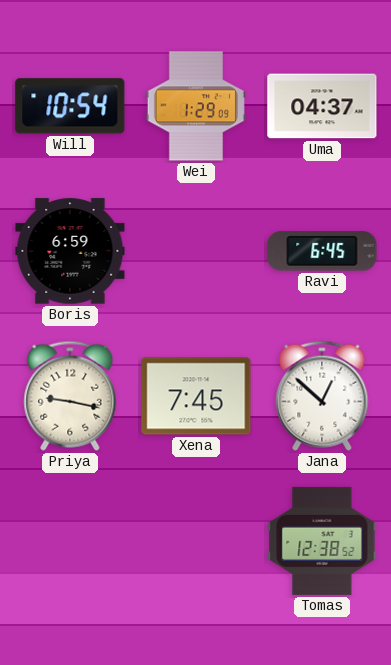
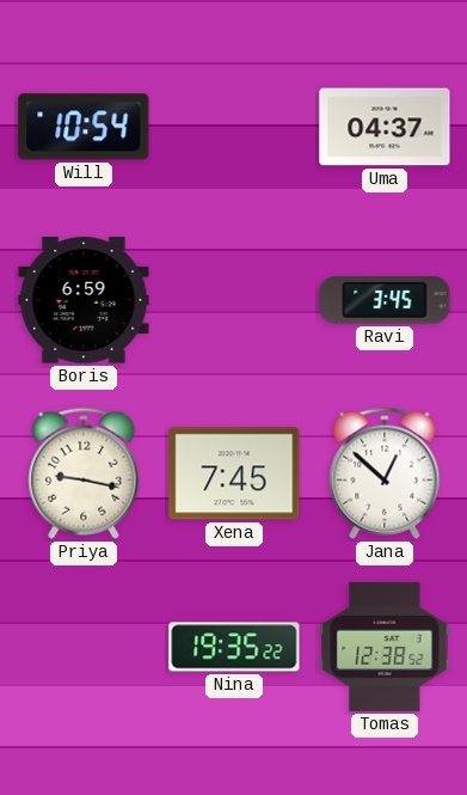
Wei: 1:29 -> none
Ravi: 6:45 -> 3:45
Nina: none -> 19:35
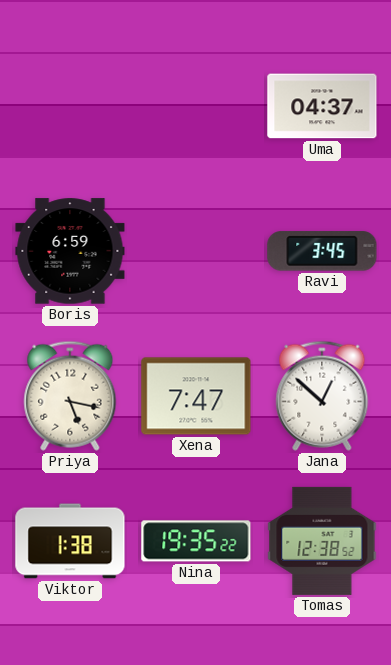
Will: 10:54 -> none
Priya: 9:17 -> 5:17
Xena: 7:45 -> 7:47
Viktor: none -> 1:38
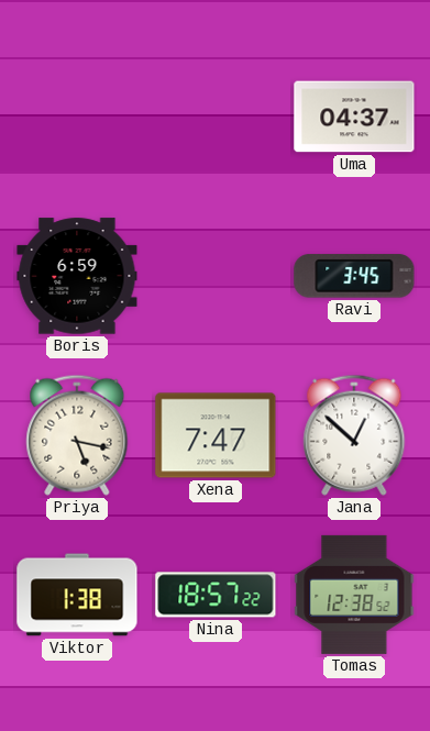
Nina: 19:35 -> 18:57
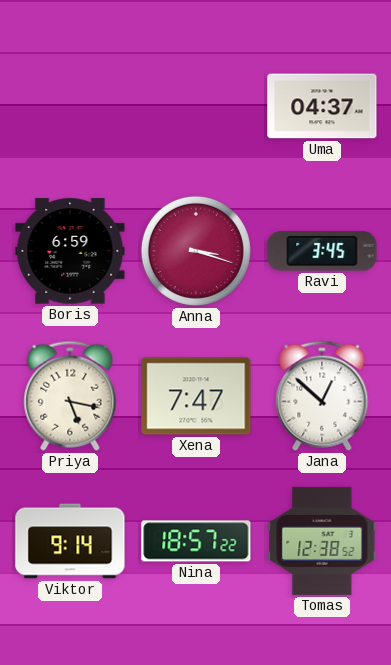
Anna: none -> 3:18
Viktor: 1:38 -> 9:14
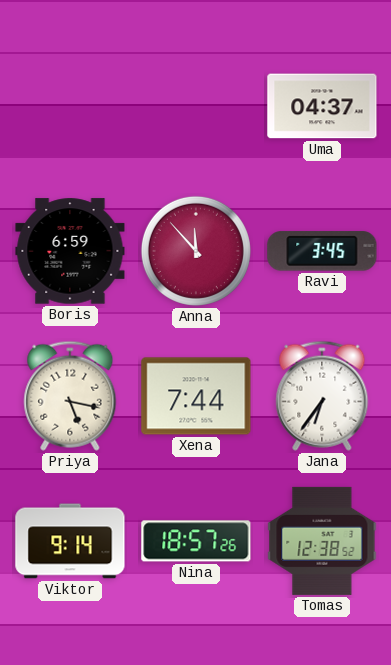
Anna: 3:18 -> 11:53
Xena: 7:47 -> 7:44
Jana: 12:52 -> 6:36
Nina: 18:57:22 -> 18:57:26
